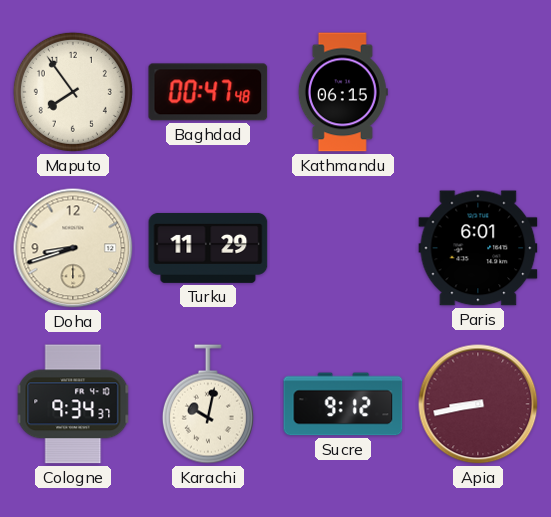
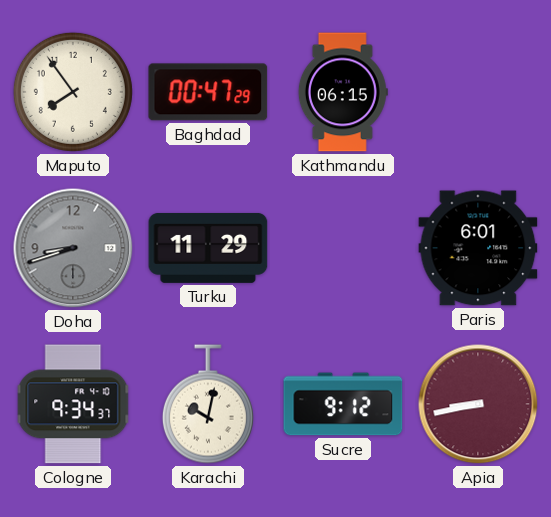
Baghdad: 00:47:48 -> 00:47:29
Doha dial: cream -> grey
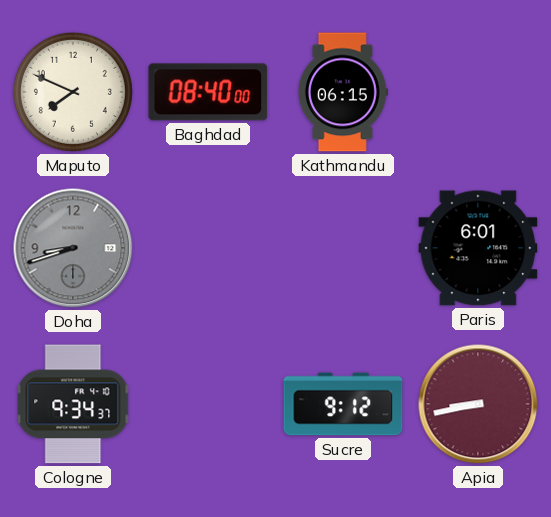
Maputo: 7:54 -> 7:49
Baghdad: 00:47 -> 08:40
Turku: 11:29 -> none
Karachi: 10:02 -> none
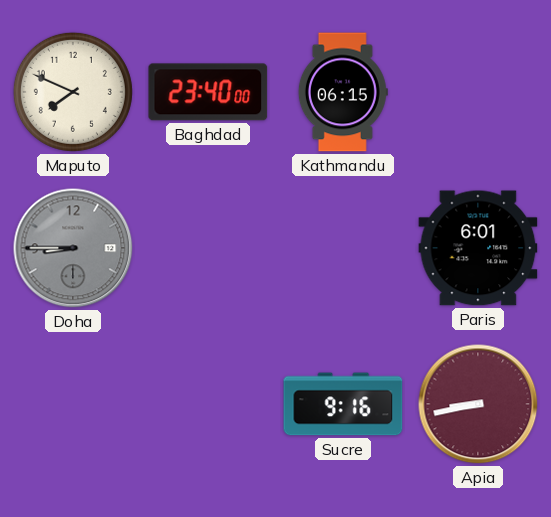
Baghdad: 08:40 -> 23:40
Doha: 8:42 -> 8:45
Cologne: 9:34 -> none
Sucre: 9:12 -> 9:16
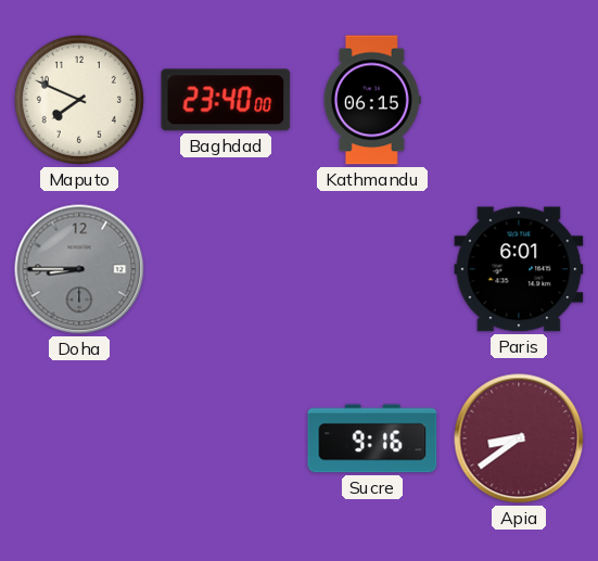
Apia: 8:43 -> 8:39
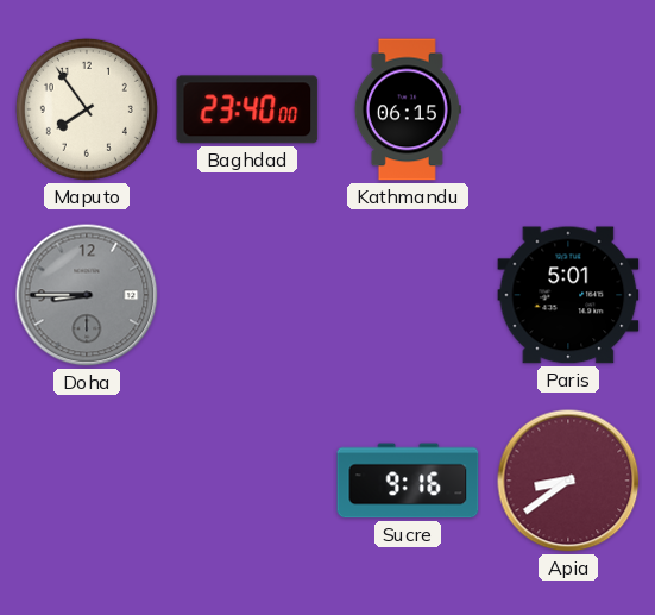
Maputo: 7:49 -> 7:54
Paris: 6:01 -> 5:01
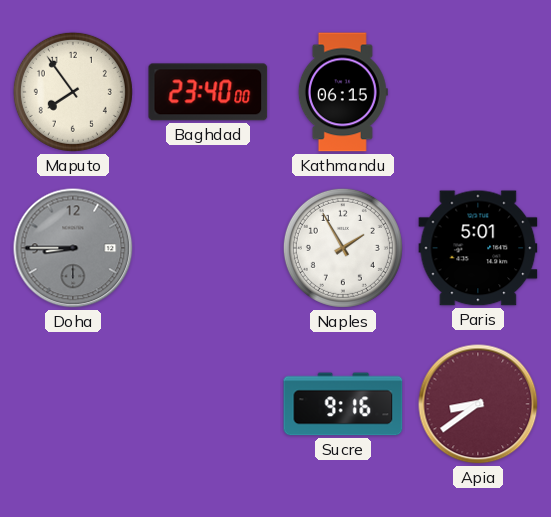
Naples: none -> 1:55
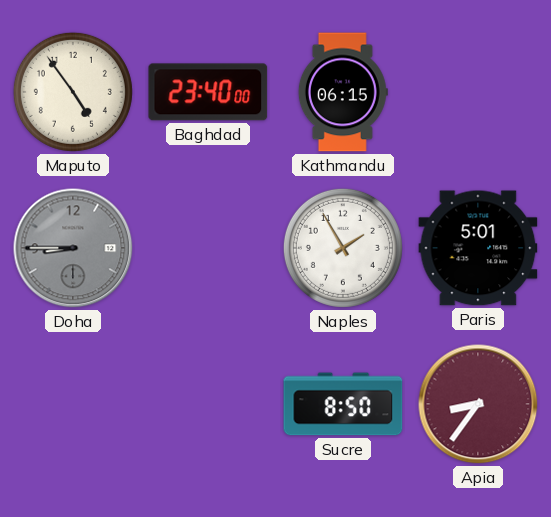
Maputo: 7:54 -> 4:54
Sucre: 9:16 -> 8:50
Apia: 8:39 -> 8:36
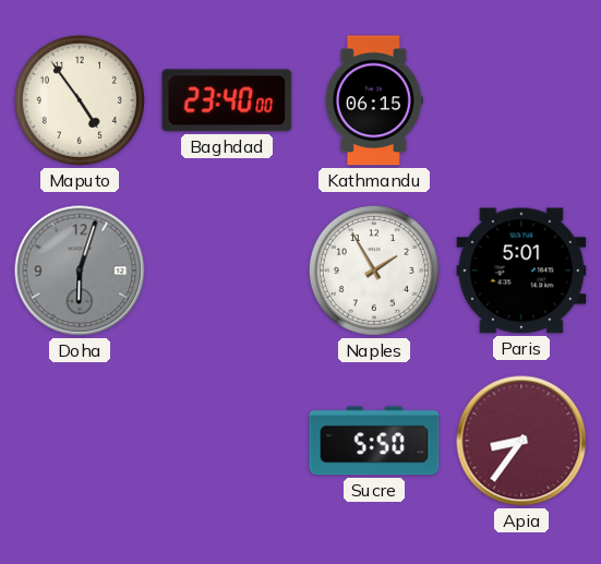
Doha: 8:45 -> 6:03
Sucre: 8:50 -> 5:50
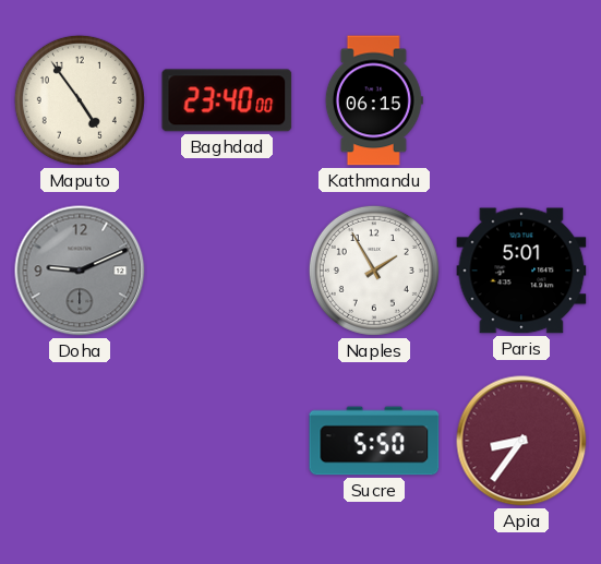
Doha: 6:03 -> 9:11
